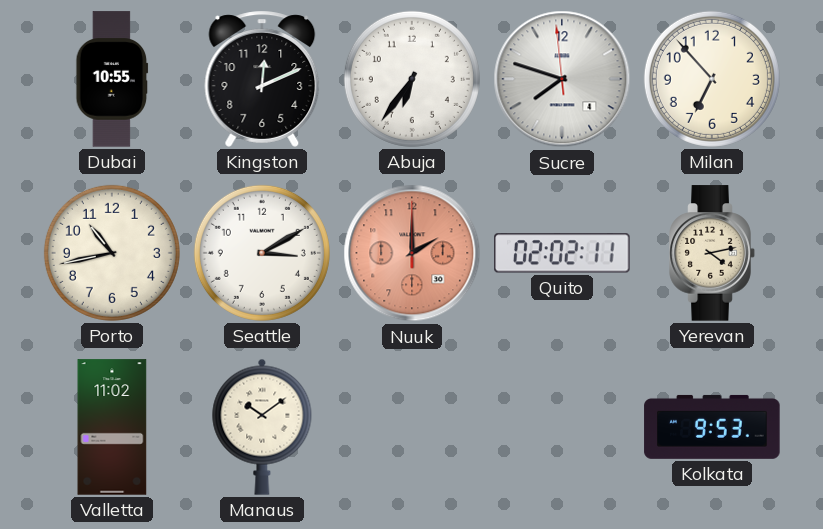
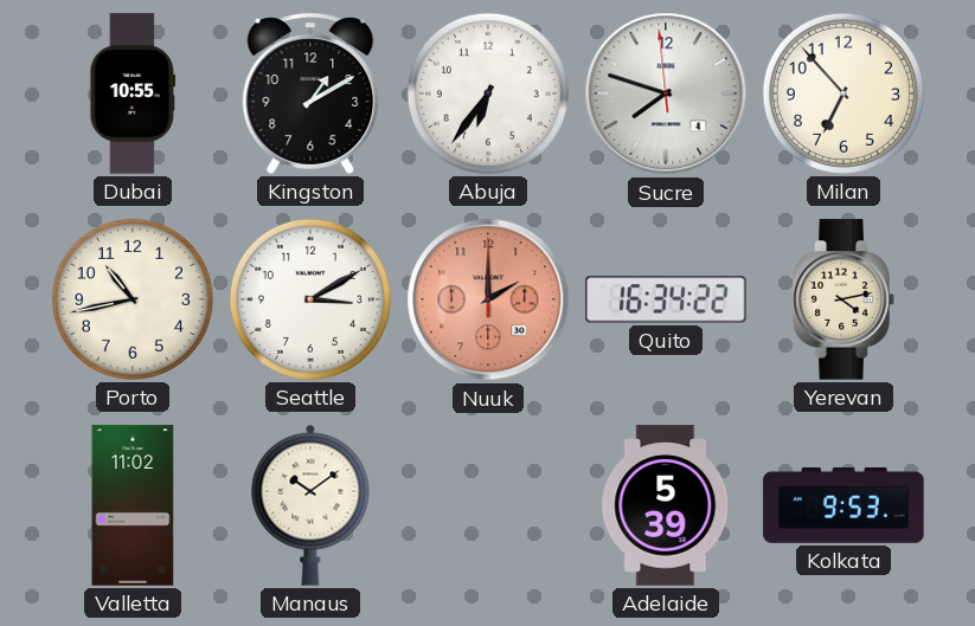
Kingston: 12:11 -> 1:10
Quito: 02:02 -> 16:34
Adelaide: none -> 5:39
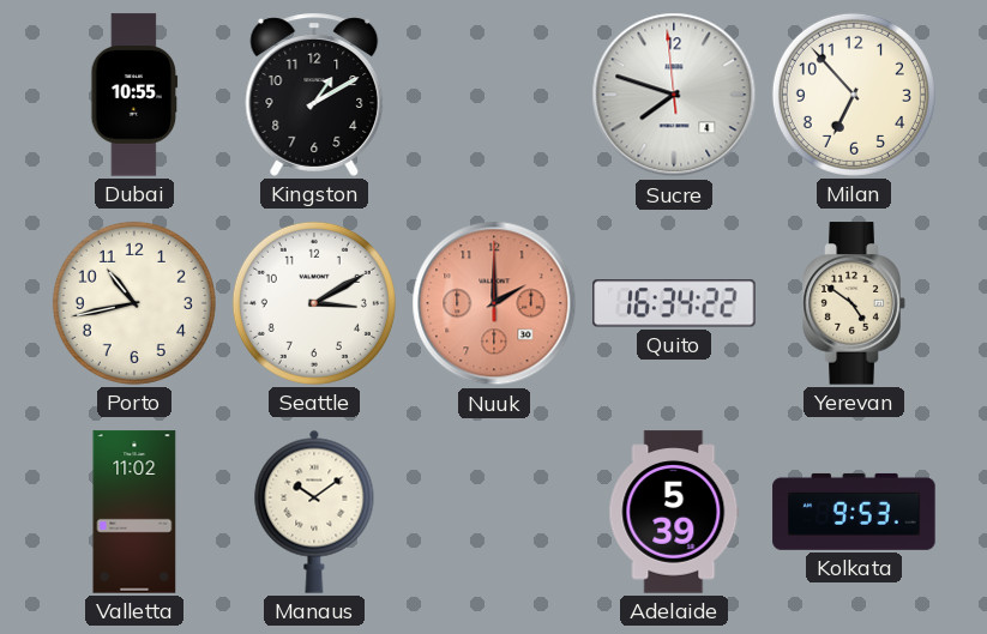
Abuja: 6:36 -> none
Yerevan: 4:13 -> 4:51
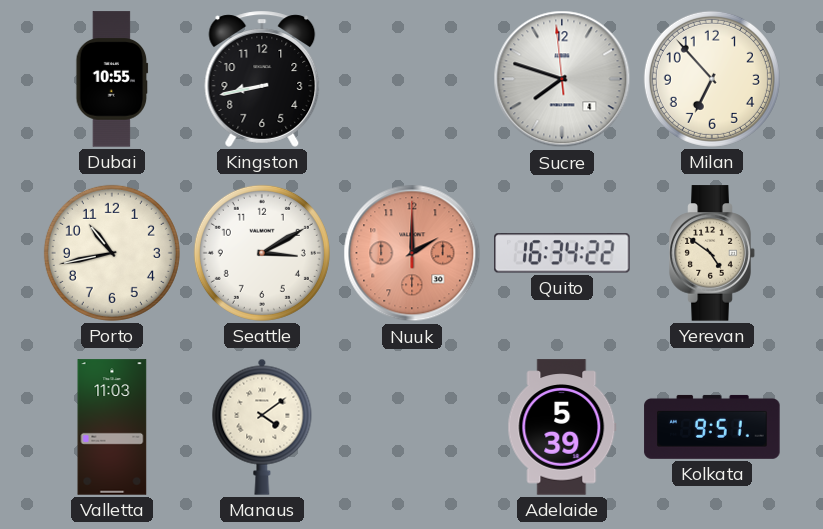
Kingston: 1:10 -> 8:43
Valletta: 11:02 -> 11:03
Manaus: 10:09 -> 4:09
Kolkata: 9:53 -> 9:51
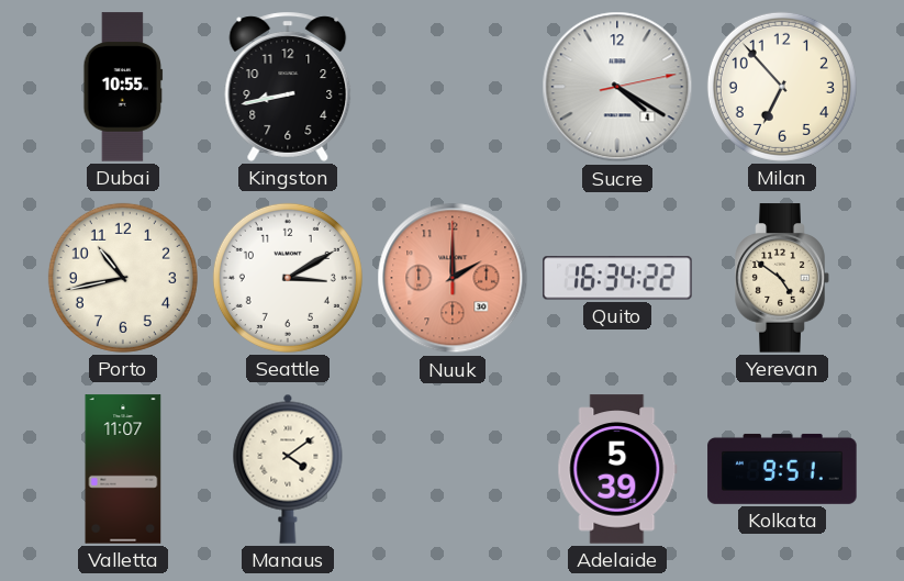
Sucre: 7:47 -> 4:20
Valletta: 11:03 -> 11:07
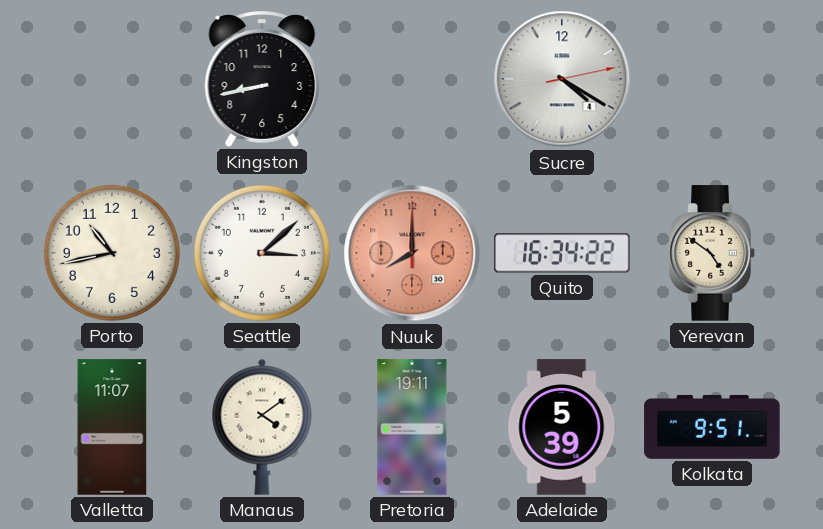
Dubai: 10:55 -> none
Milan: 6:53 -> none
Seattle: 3:10 -> 3:08
Nuuk: 2:00 -> 8:00
Pretoria: none -> 19:11
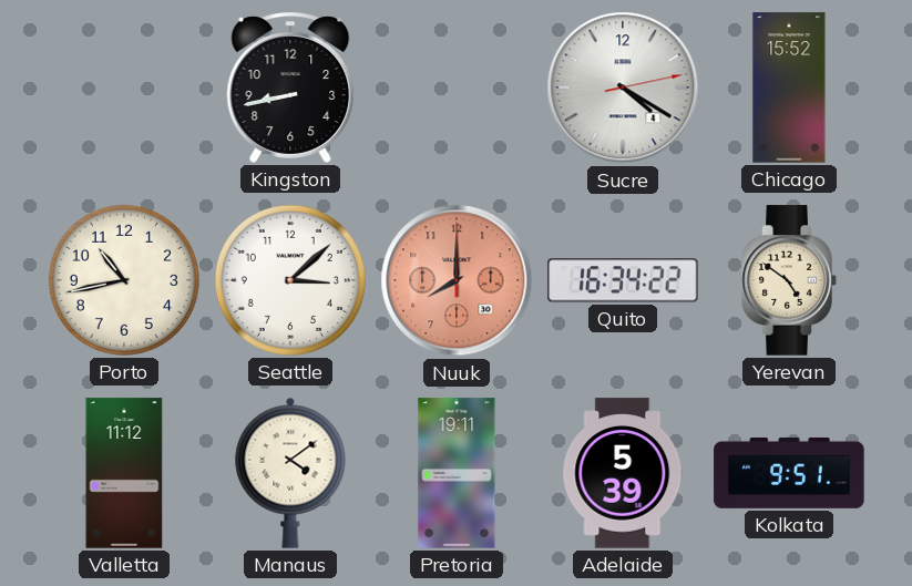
Chicago: none -> 15:52
Valletta: 11:07 -> 11:12
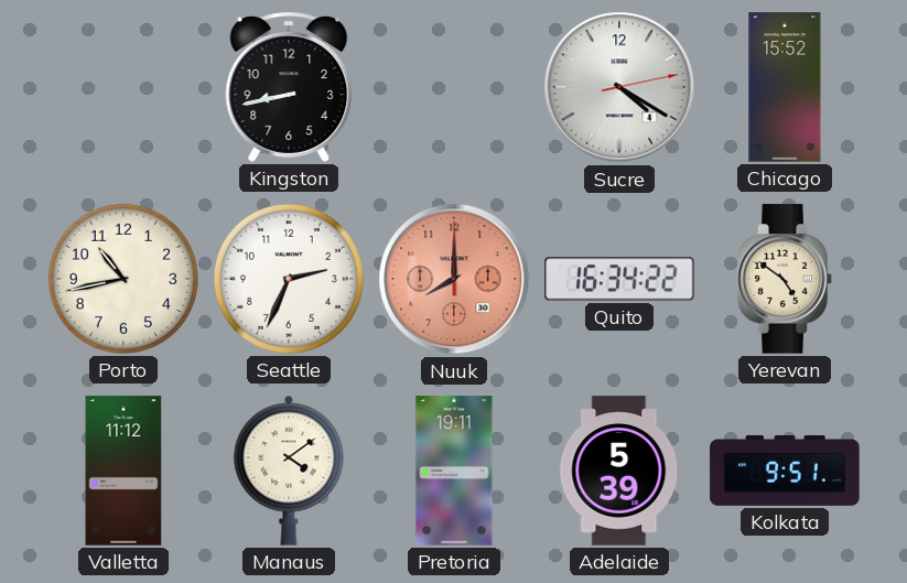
Seattle: 3:08 -> 2:34
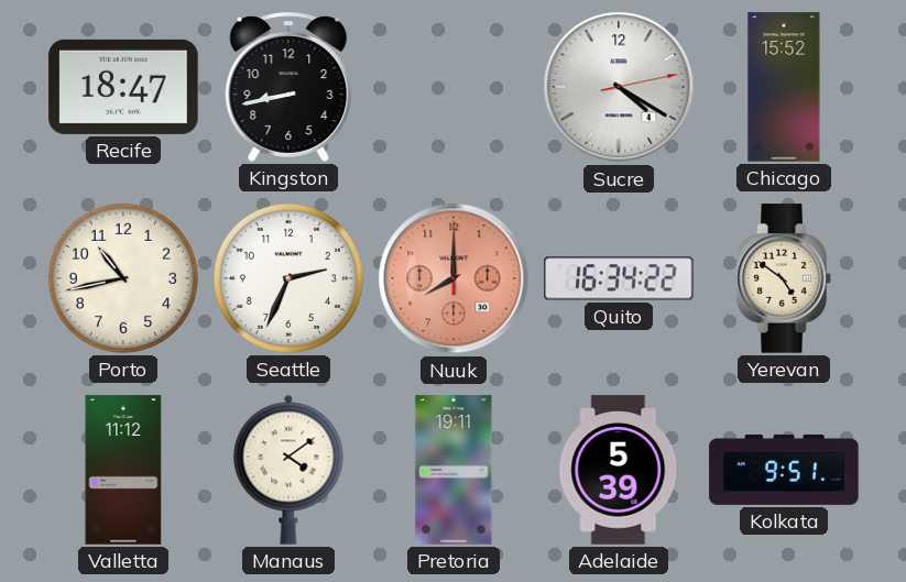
Recife: none -> 18:47
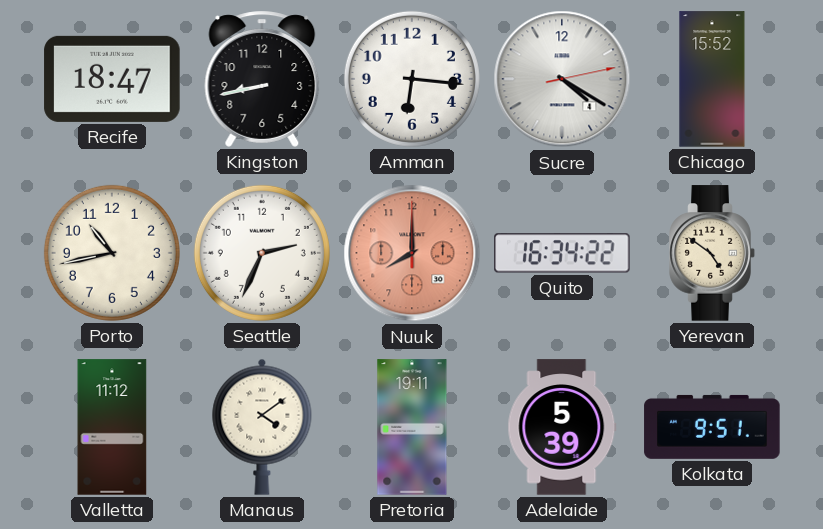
Amman: none -> 6:16
